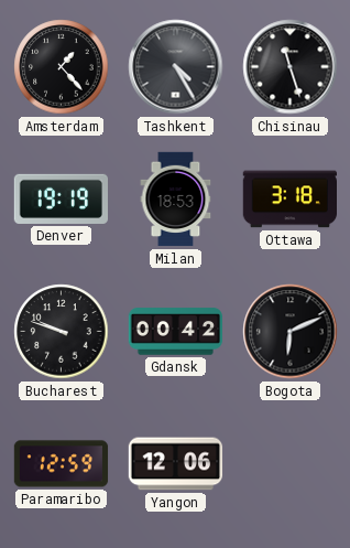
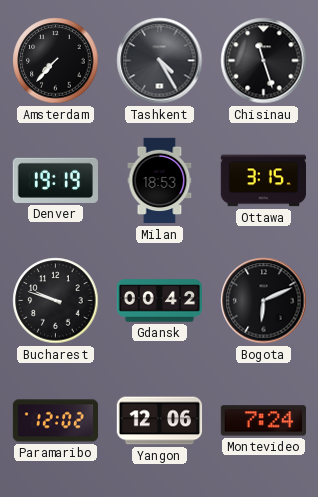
Amsterdam: 1:23 -> 7:37
Ottawa: 3:18 -> 3:15
Paramaribo: 12:59 -> 12:02
Montevideo: none -> 7:24
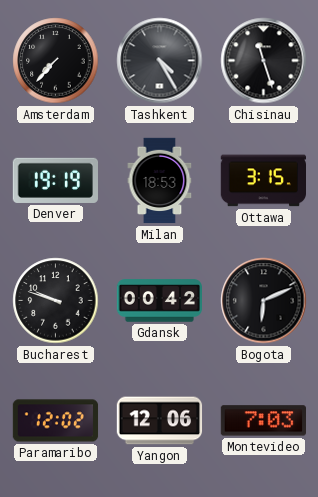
Montevideo: 7:24 -> 7:03
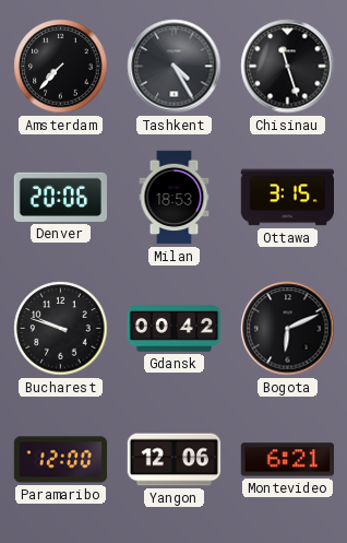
Denver: 19:19 -> 20:06
Paramaribo: 12:02 -> 12:00
Montevideo: 7:03 -> 6:21
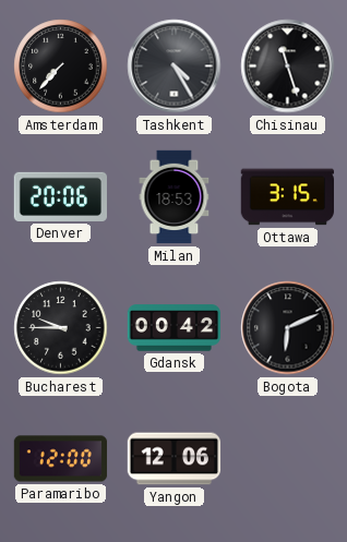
Bucharest: 9:48 -> 9:45
Montevideo: 6:21 -> none
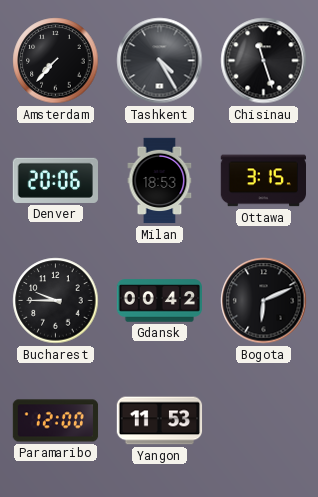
Yangon: 12:06 -> 11:53
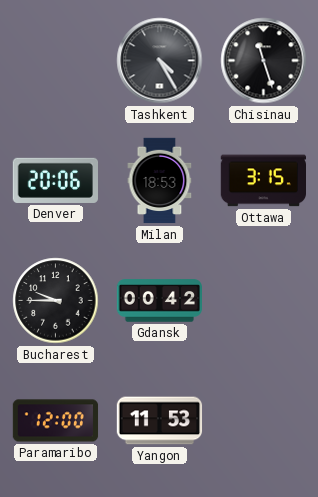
Amsterdam: 7:37 -> none
Bogota: 6:11 -> none
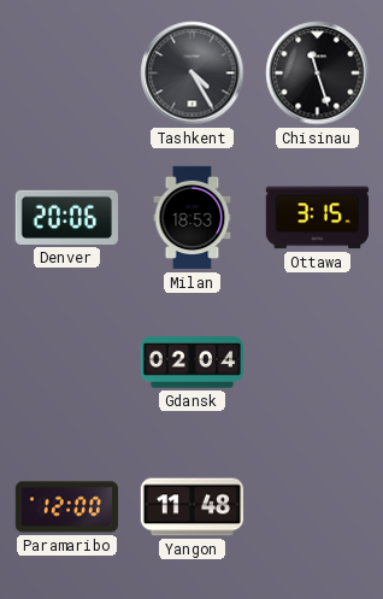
Bucharest: 9:45 -> none
Gdansk: 00:42 -> 02:04
Yangon: 11:53 -> 11:48
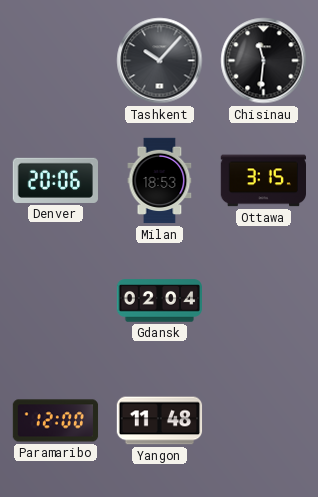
Tashkent: 4:25 -> 10:07
Chisinau: 11:27 -> 11:31
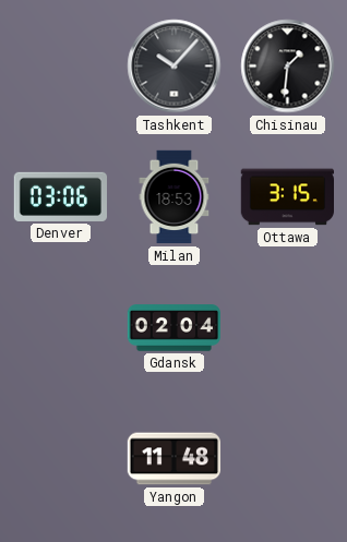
Chisinau: 11:31 -> 1:31
Denver: 20:06 -> 03:06
Paramaribo: 12:00 -> none
